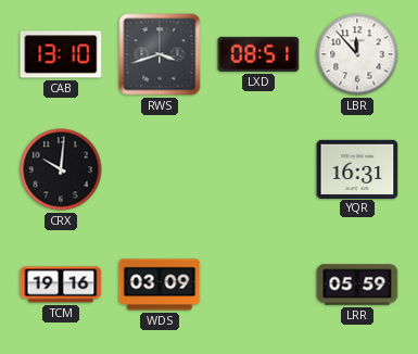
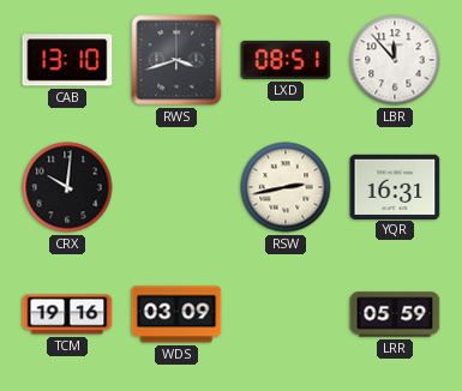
RSW: none -> 2:43
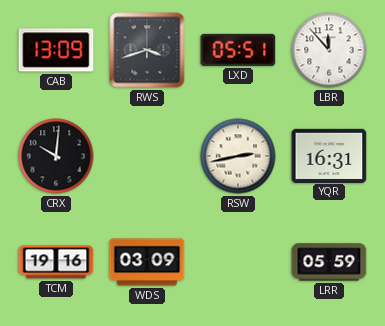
CAB: 13:10 -> 13:09
LXD: 08:51 -> 05:51
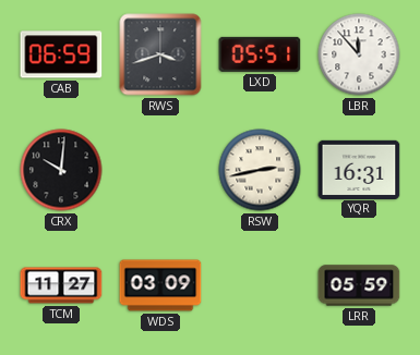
CAB: 13:09 -> 06:59
TCM: 19:16 -> 11:27
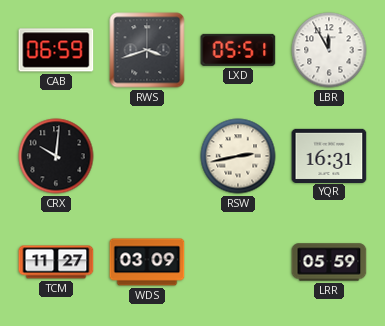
LBR: 11:53 -> 11:55
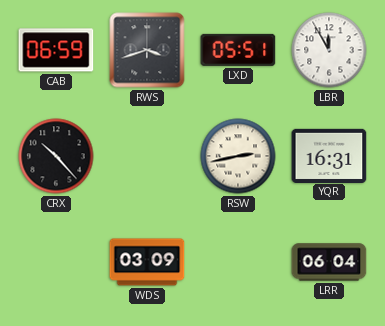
CRX: 10:01 -> 10:23
TCM: 11:27 -> none
LRR: 05:59 -> 06:04
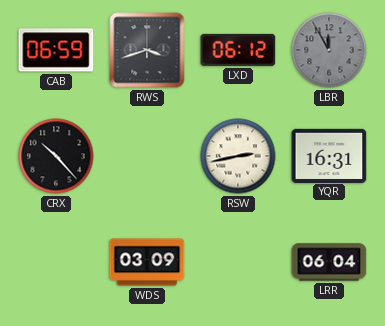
LXD: 05:51 -> 06:12
LBR dial: white -> grey
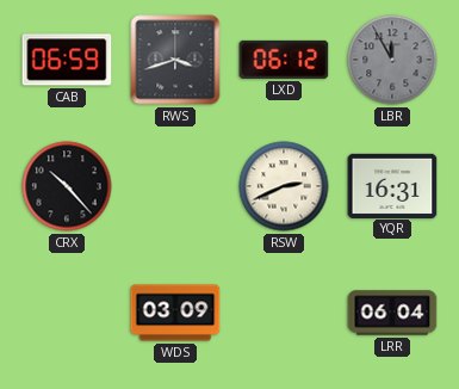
RSW: 2:43 -> 2:41
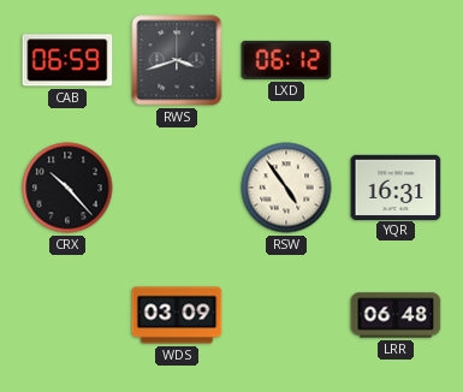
LBR: 11:55 -> none
RSW: 2:41 -> 4:54
LRR: 06:04 -> 06:48
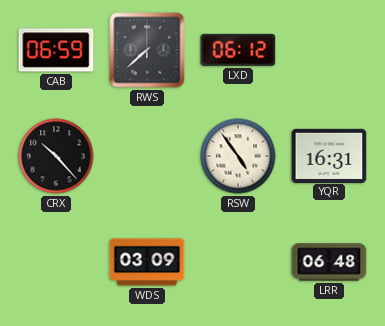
RWS: 3:42 -> 7:38
